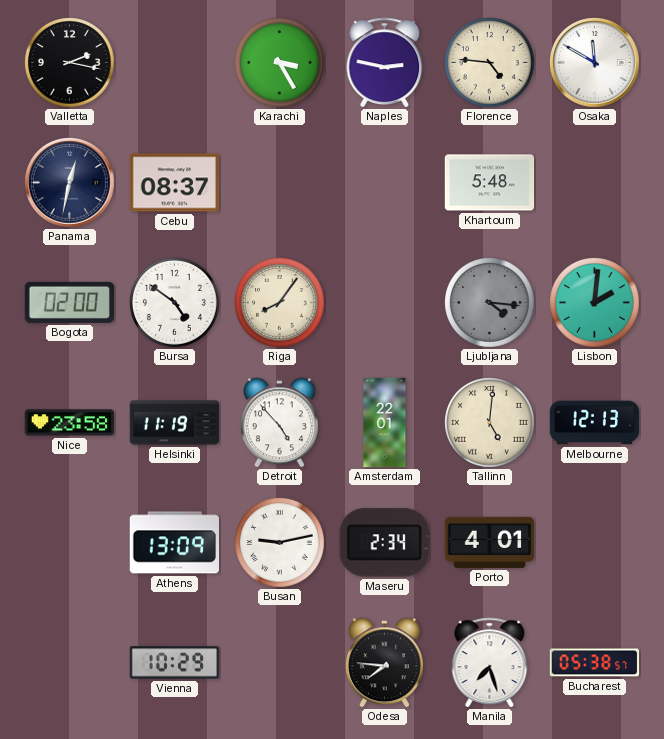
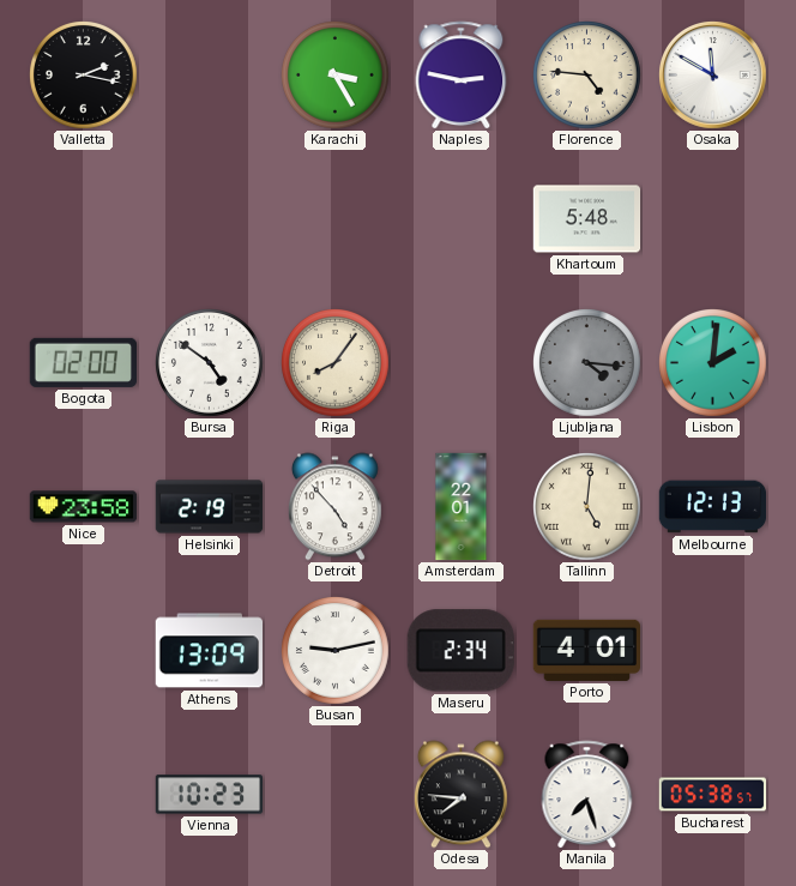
Panama: 12:32 -> none
Cebu: 08:37 -> none
Helsinki: 11:19 -> 2:19
Vienna: 10:29 -> 10:23
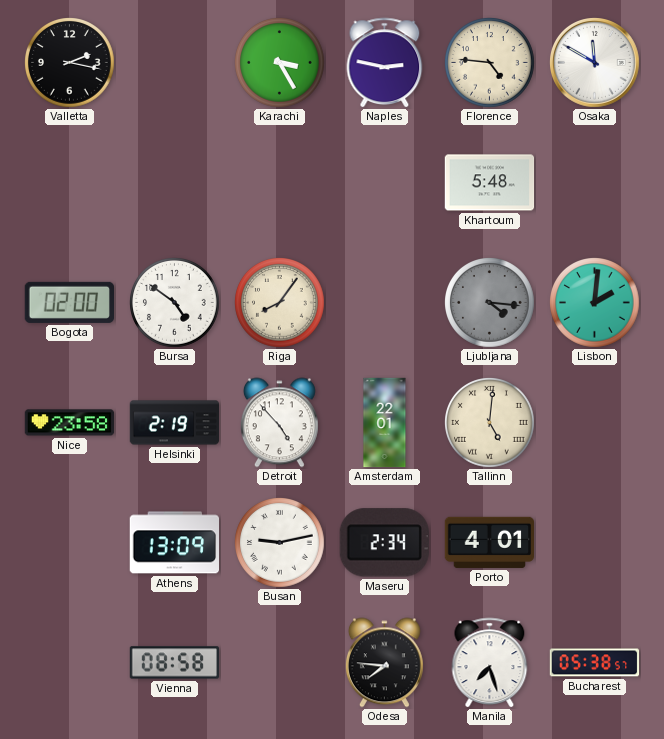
Melbourne: 12:13 -> none
Vienna: 10:23 -> 08:58
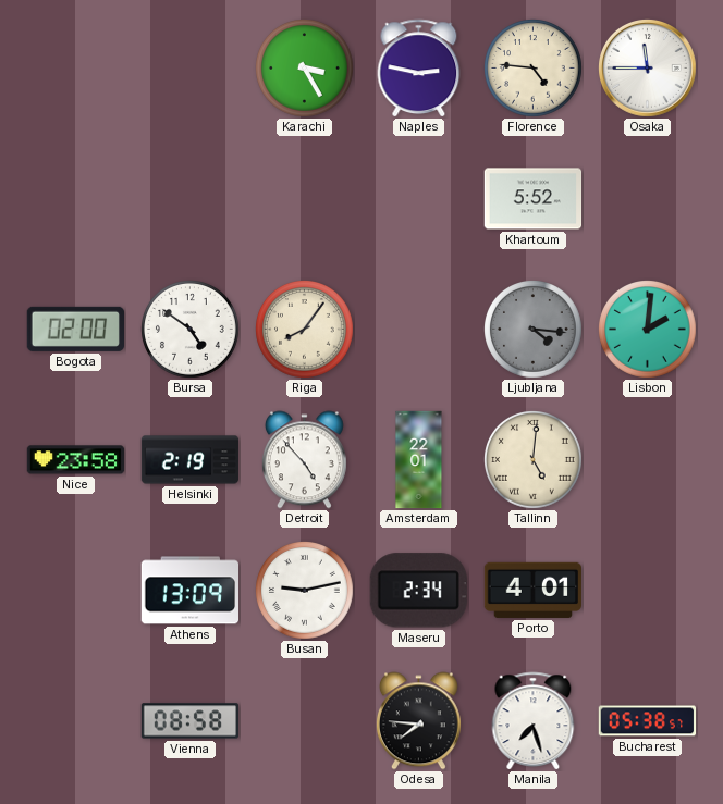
Valletta: 2:17 -> none
Osaka: 11:50 -> 11:45
Khartoum: 5:48 -> 5:52
